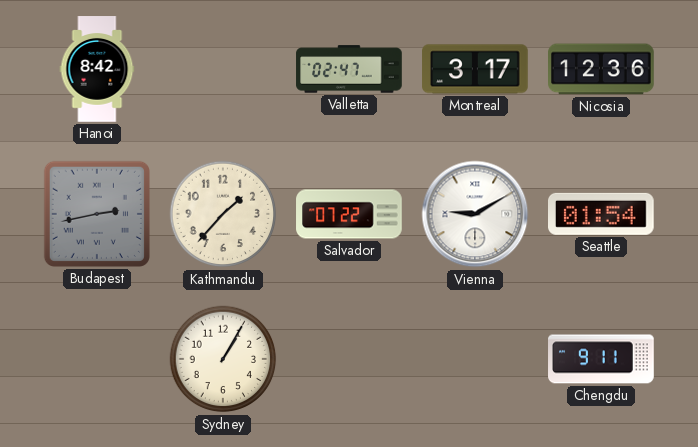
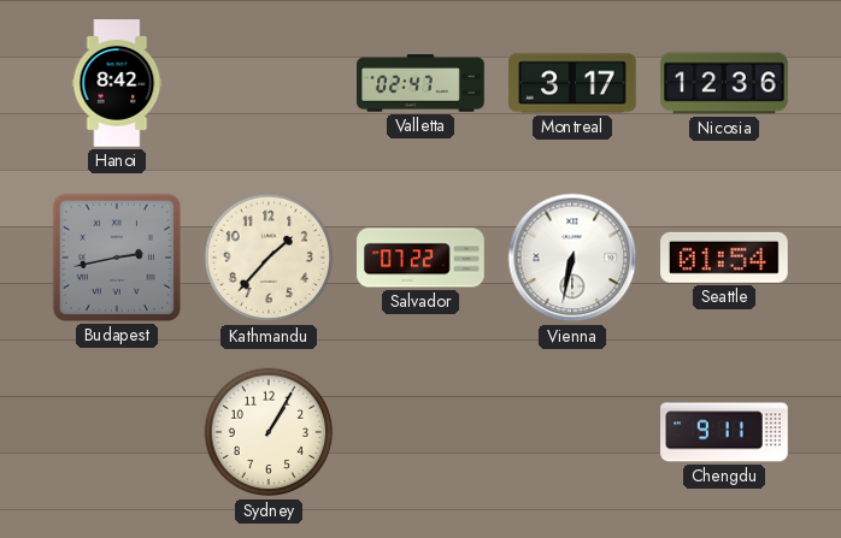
Vienna: 9:10 -> 6:32
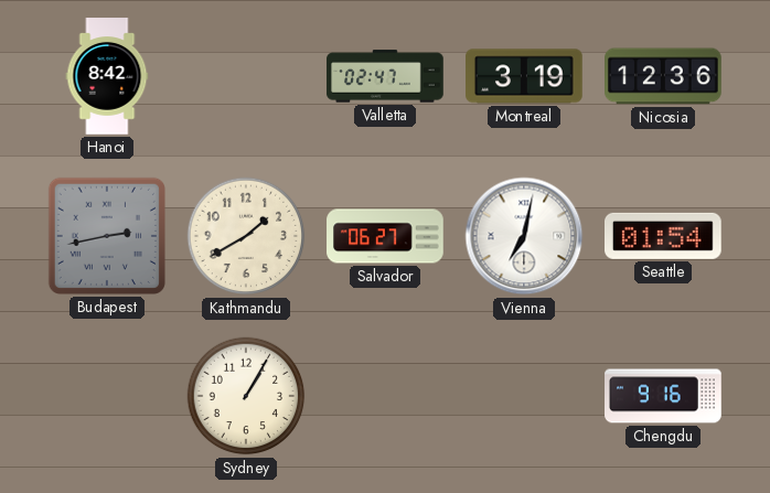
Montreal: 3:17 -> 3:19
Kathmandu: 1:37 -> 1:40
Salvador: 07:22 -> 06:27
Vienna: 6:32 -> 7:02
Chengdu: 9:11 -> 9:16
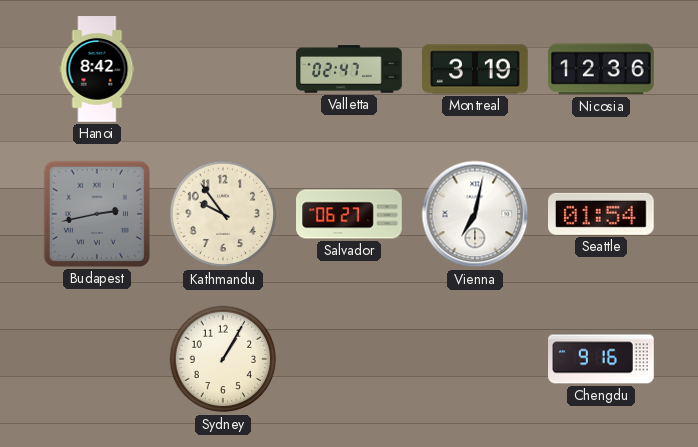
Kathmandu: 1:40 -> 9:54
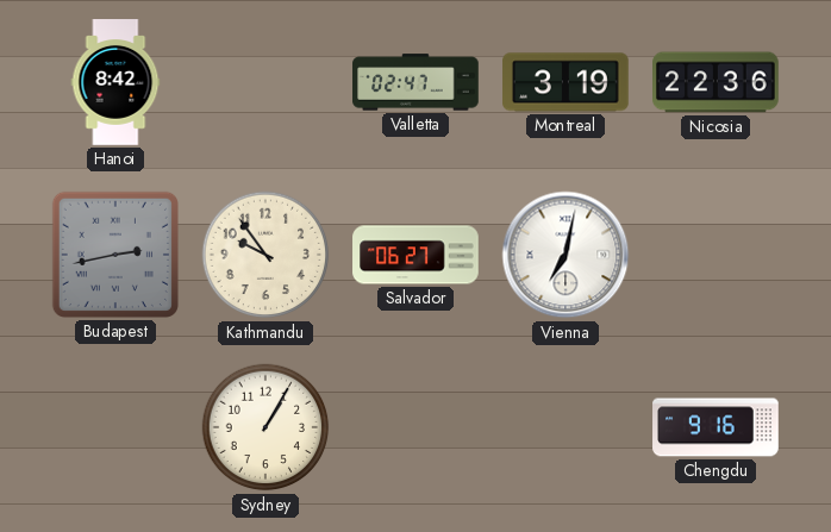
Nicosia: 12:36 -> 22:36
Seattle: 01:54 -> none
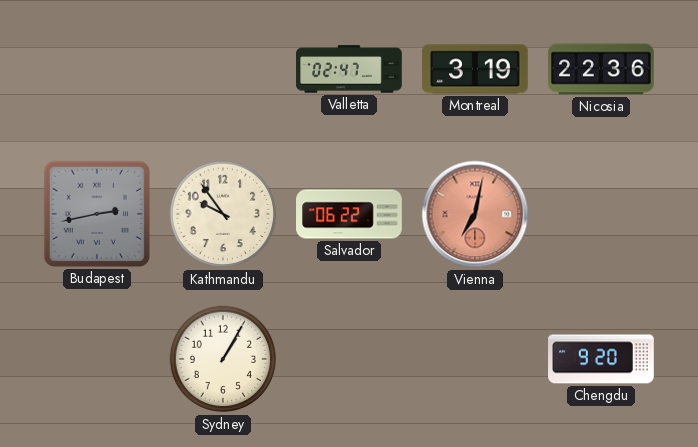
Hanoi: 8:42 -> none
Salvador: 06:27 -> 06:22
Vienna dial: white -> salmon
Chengdu: 9:16 -> 9:20
